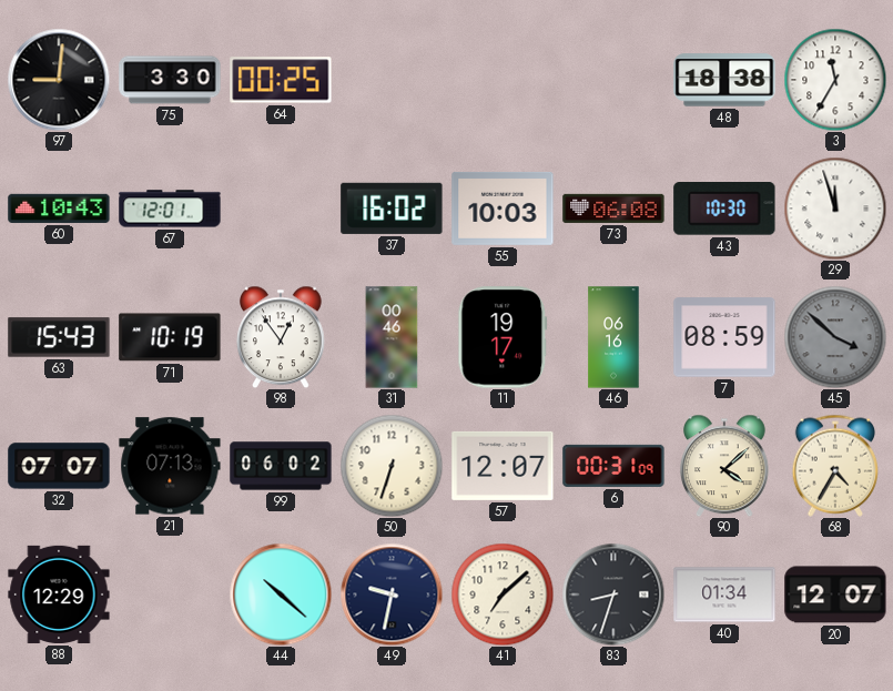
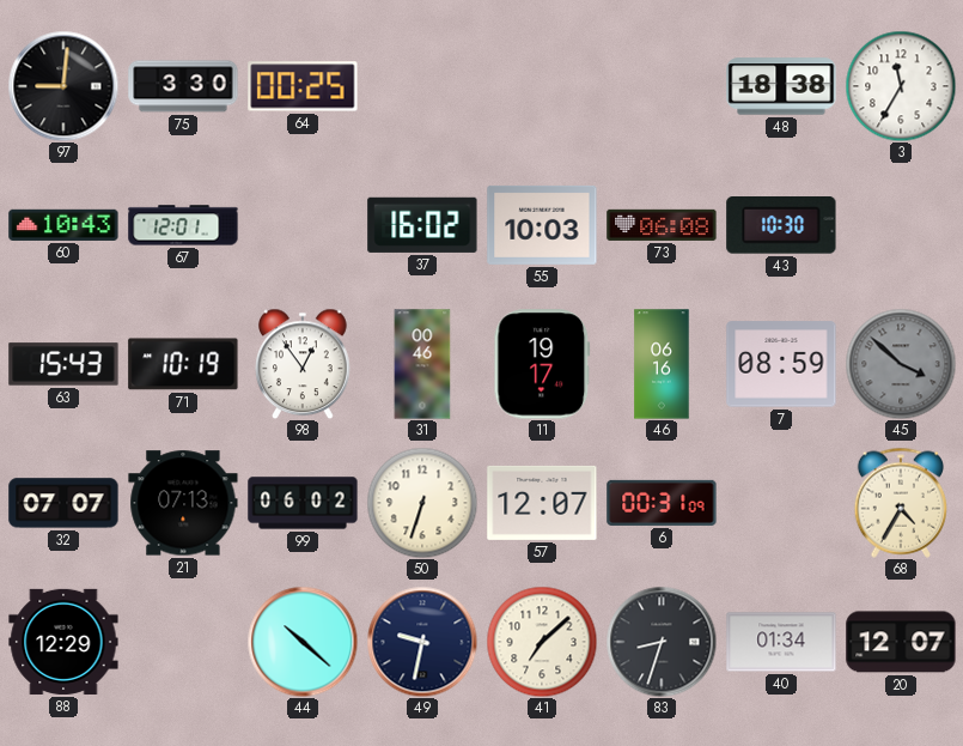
29: 11:57 -> none
90: 4:08 -> none
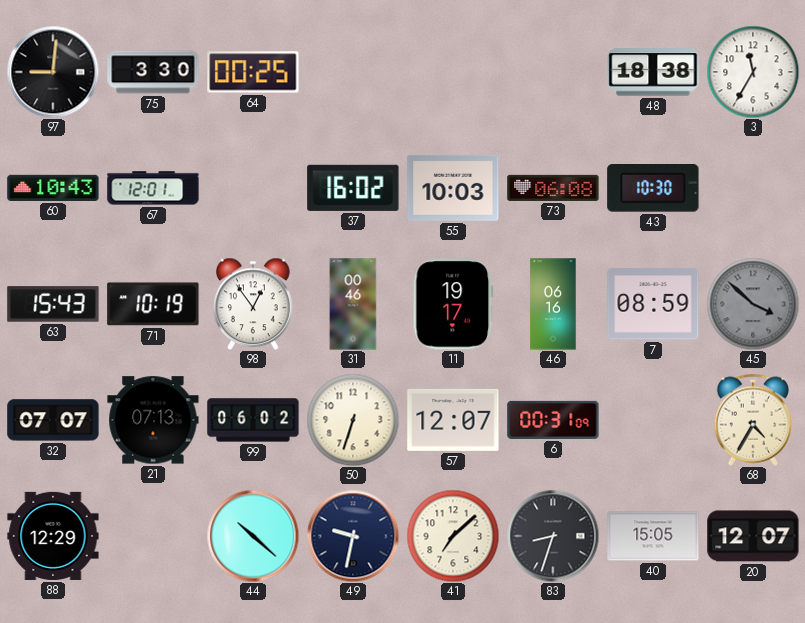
40: 01:34 -> 15:05
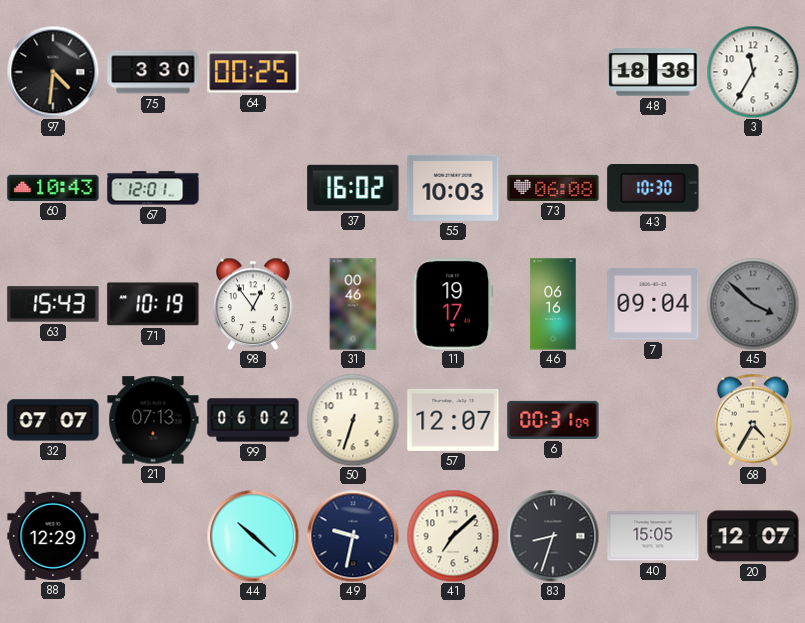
97: 9:01 -> 4:31
7: 08:59 -> 09:04
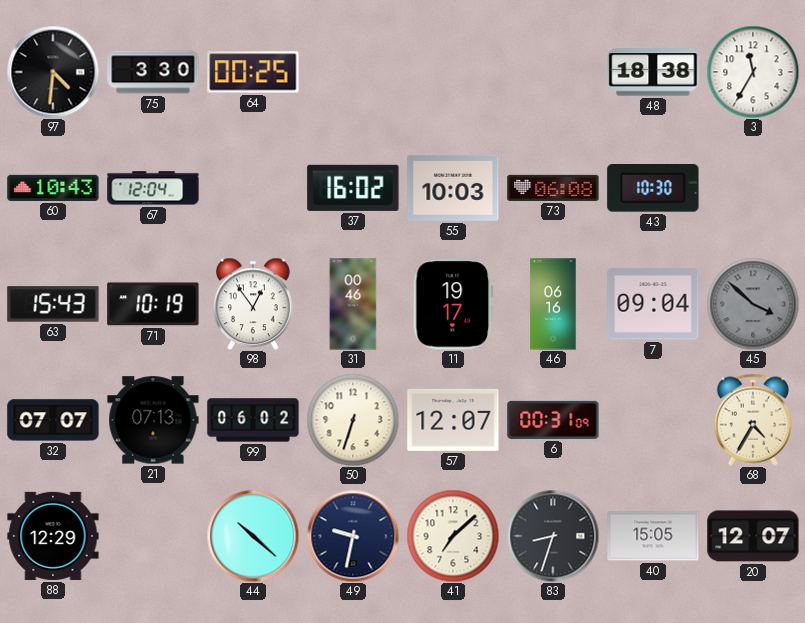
67: 12:01 -> 12:04
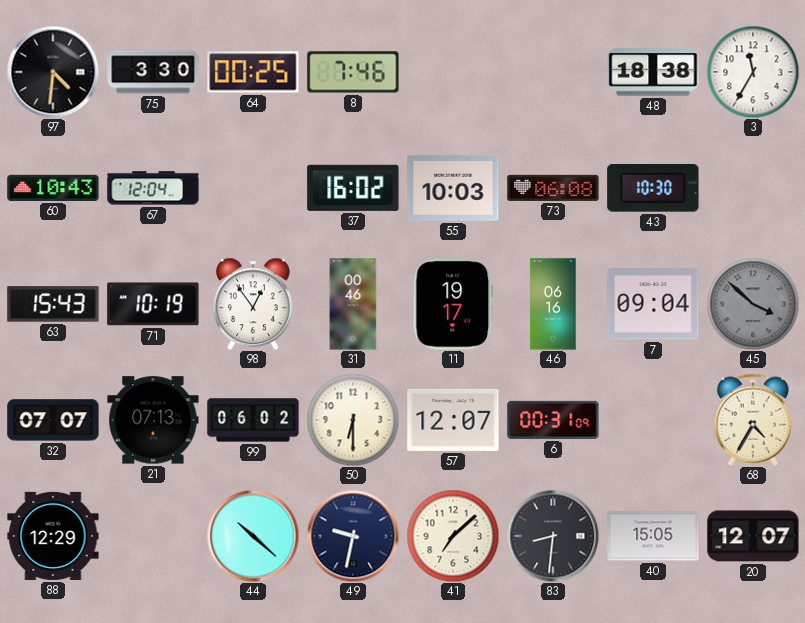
8: none -> 7:46
50: 6:33 -> 6:30
83: 8:33 -> 8:31
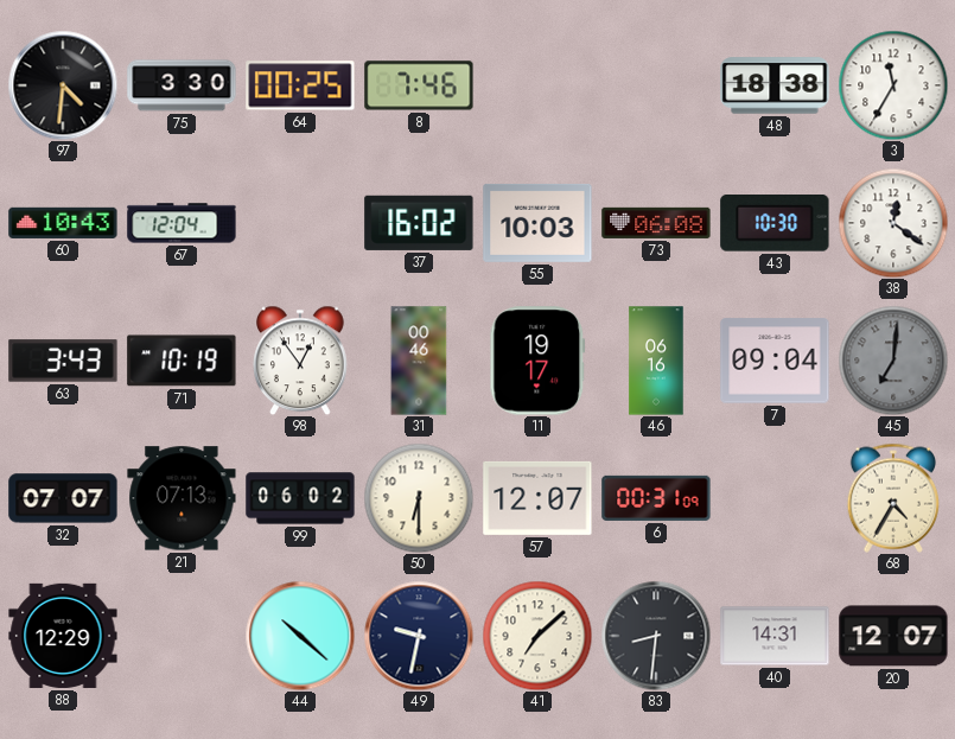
38: none -> 12:21
63: 15:43 -> 3:43
45: 3:52 -> 7:01
40: 15:05 -> 14:31
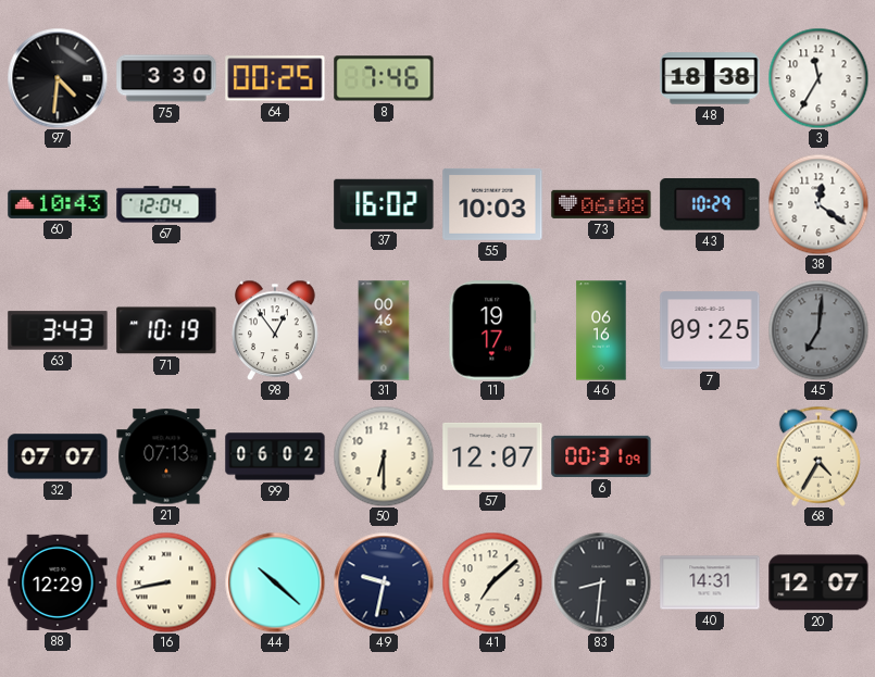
43: 10:30 -> 10:29
7: 09:04 -> 09:25
16: none -> 8:43
